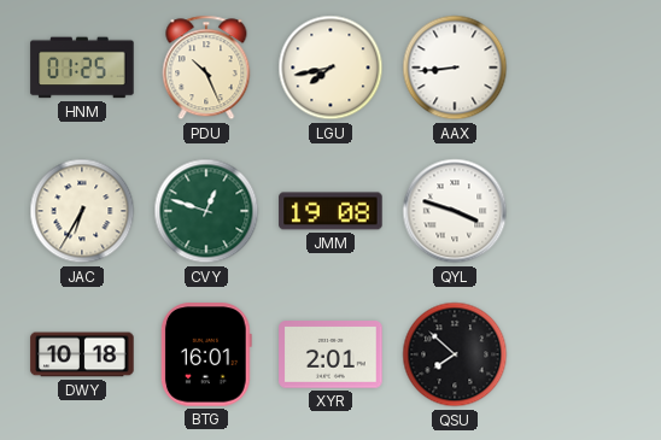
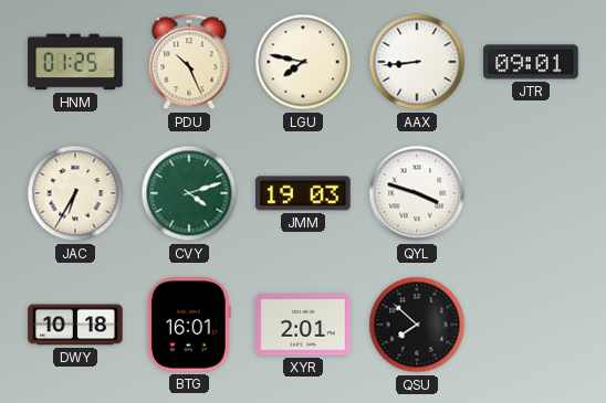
LGU: 7:43 -> 7:47
JTR: none -> 09:01
CVY: 12:48 -> 4:12
JMM: 19:08 -> 19:03
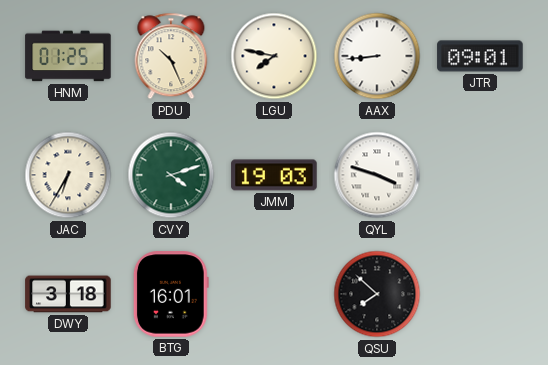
DWY: 10:18 -> 3:18
XYR: 2:01 -> none
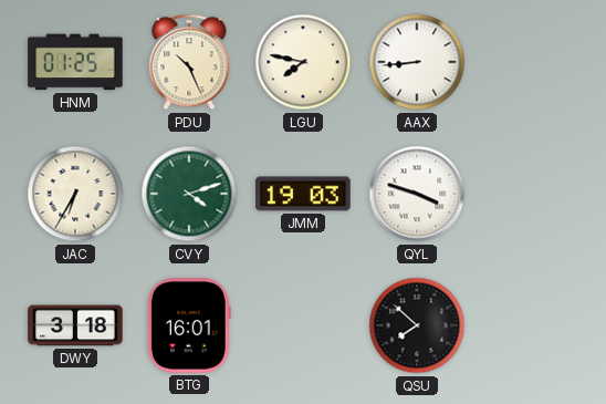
JTR: 09:01 -> none
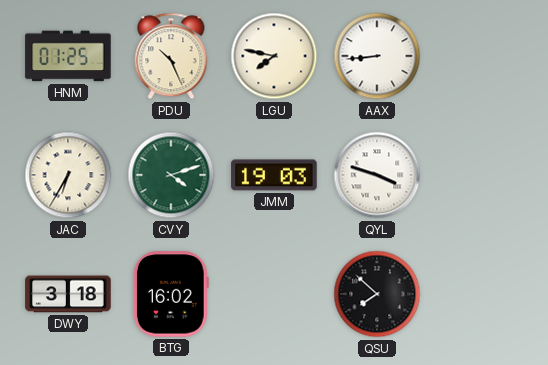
BTG: 16:01 -> 16:02
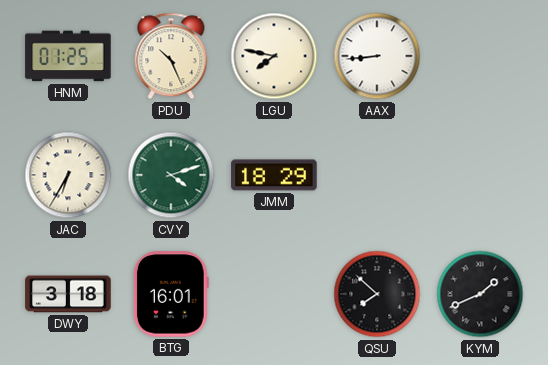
JMM: 19:03 -> 18:29
QYL: 3:48 -> none
BTG: 16:02 -> 16:01
KYM: none -> 1:41
